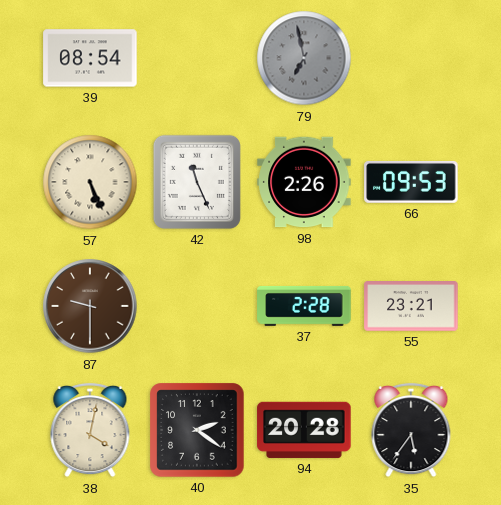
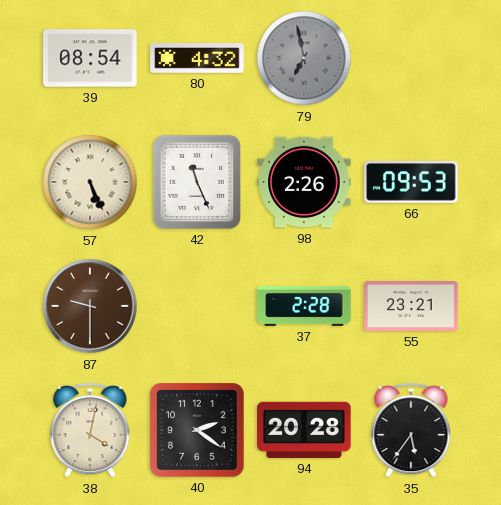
80: none -> 4:32
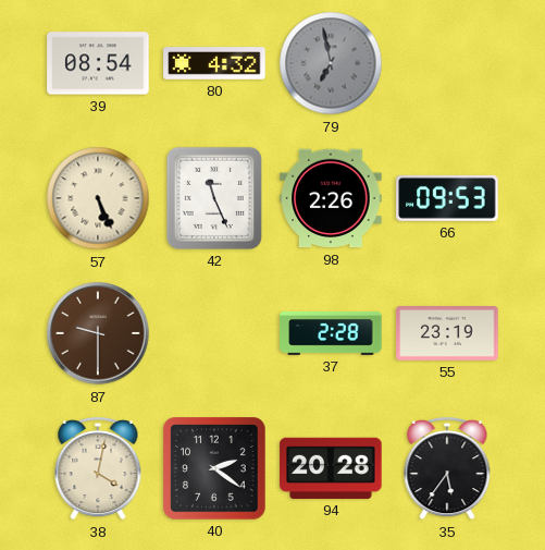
55: 23:21 -> 23:19
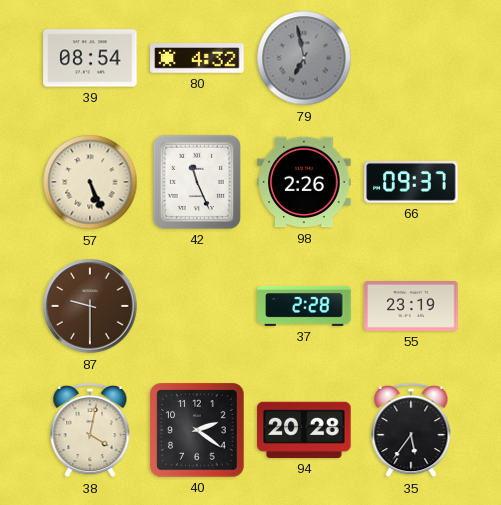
66: 09:53 -> 09:37
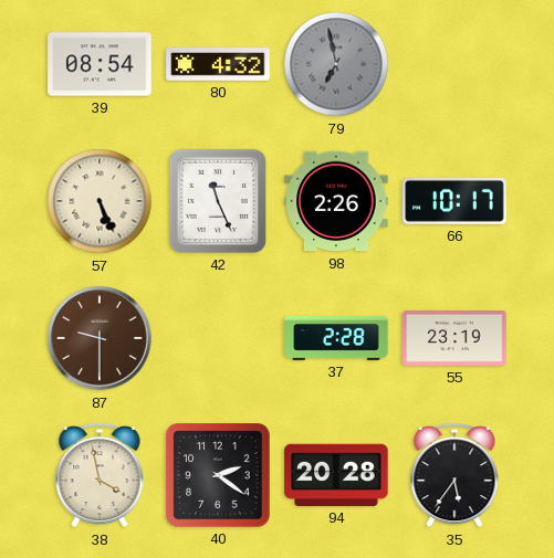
66: 09:37 -> 10:17
38: 4:02 -> 3:58
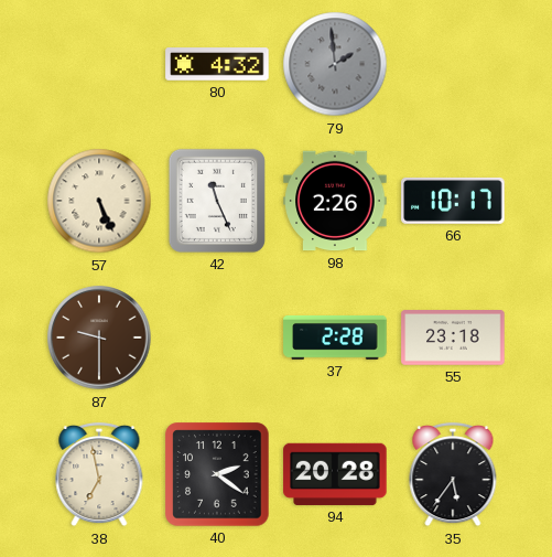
39: 08:54 -> none
79: 6:58 -> 1:59
55: 23:19 -> 23:18
38: 3:58 -> 6:58
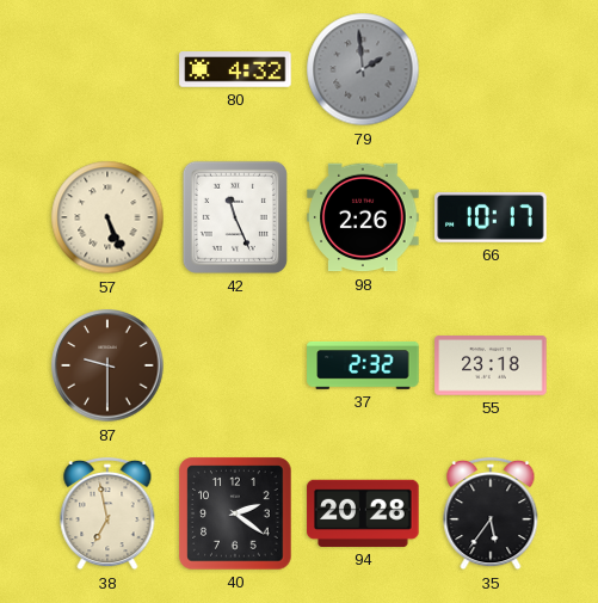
37: 2:28 -> 2:32
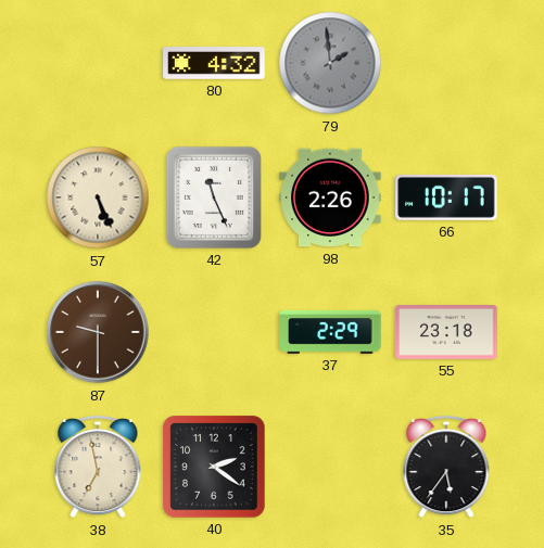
37: 2:32 -> 2:29
94: 20:28 -> none
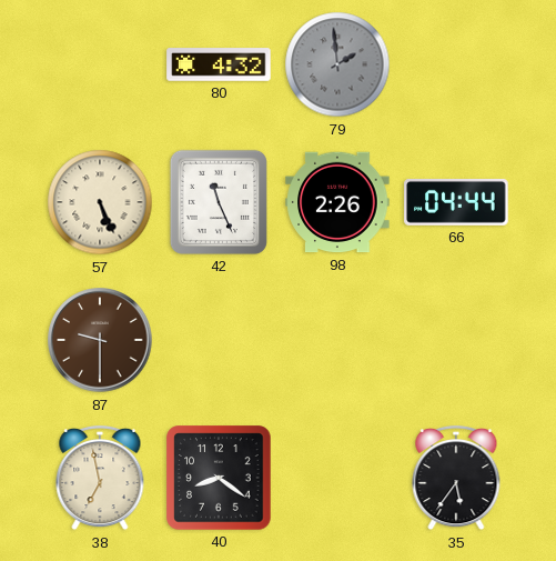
66: 10:17 -> 04:44
37: 2:29 -> none
55: 23:18 -> none
40: 2:21 -> 8:21
